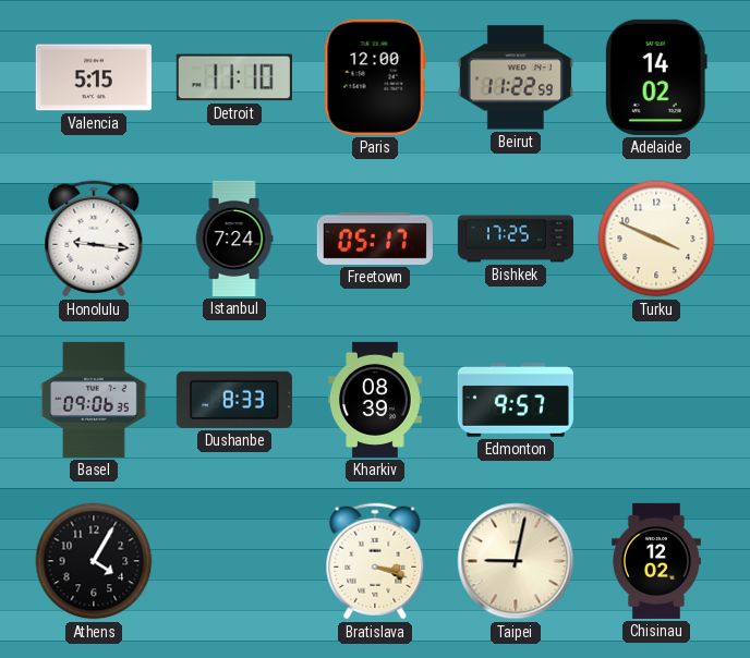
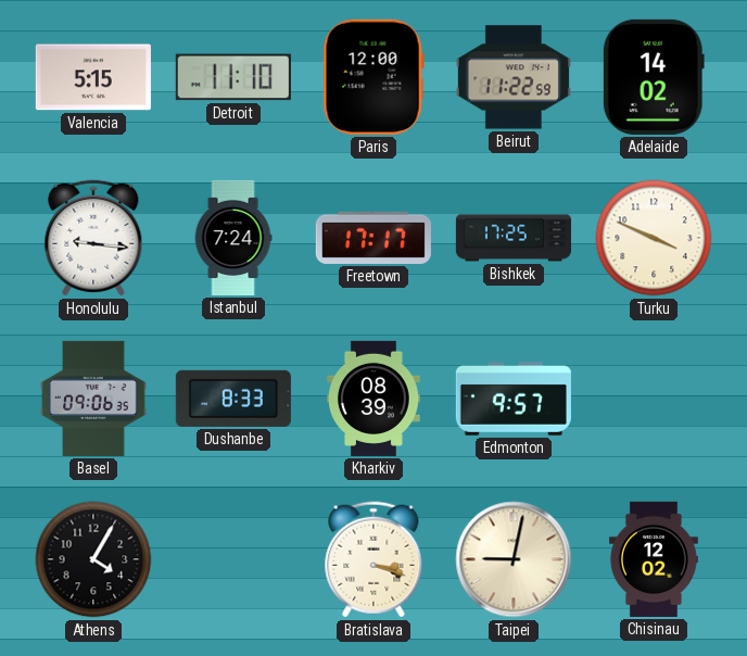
Freetown: 05:17 -> 17:17
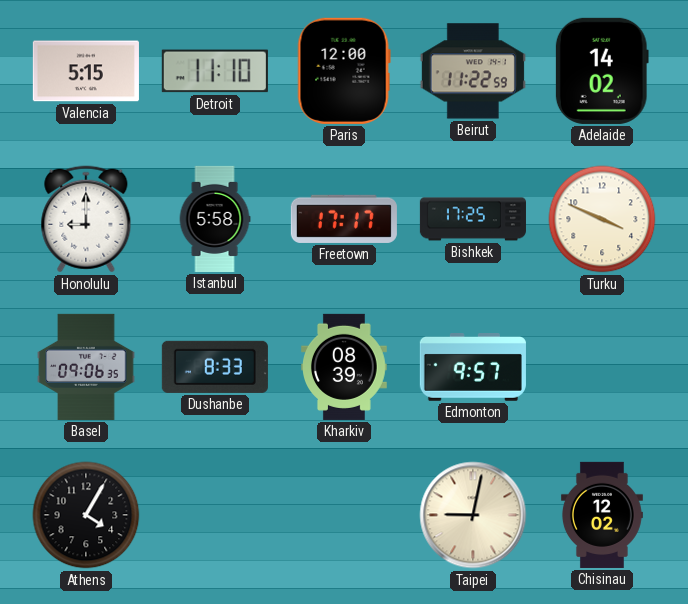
Honolulu: 9:16 -> 9:00
Istanbul: 7:24 -> 5:58
Bratislava: 3:18 -> none
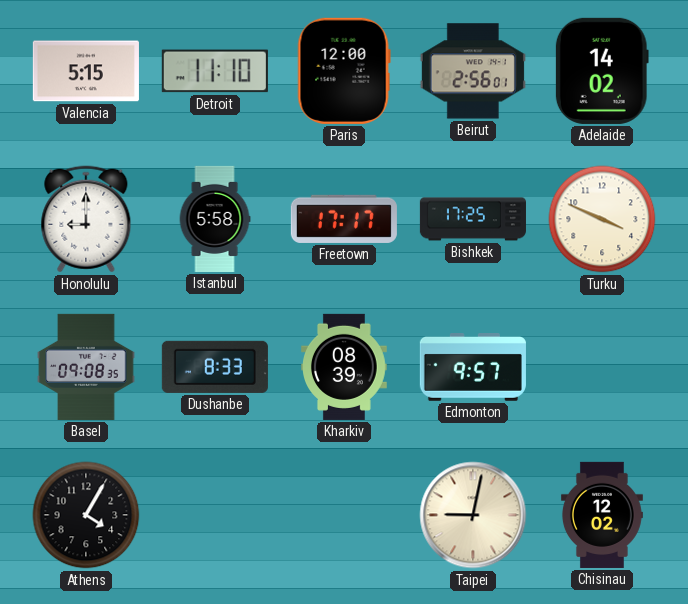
Beirut: 11:22 -> 2:56
Basel: 09:06 -> 09:08
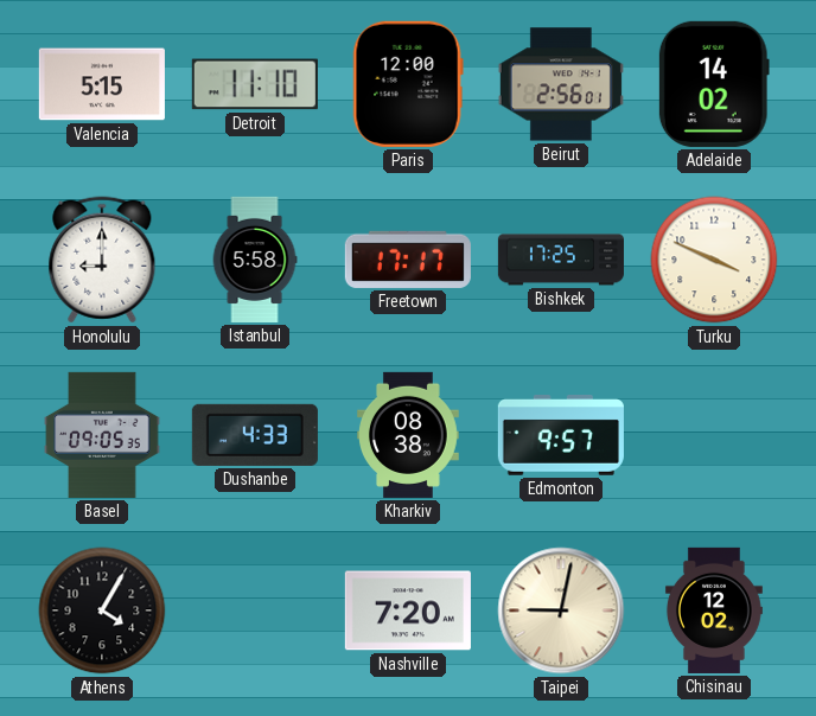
Basel: 09:08 -> 09:05
Dushanbe: 8:33 -> 4:33
Kharkiv: 08:39 -> 08:38
Nashville: none -> 7:20
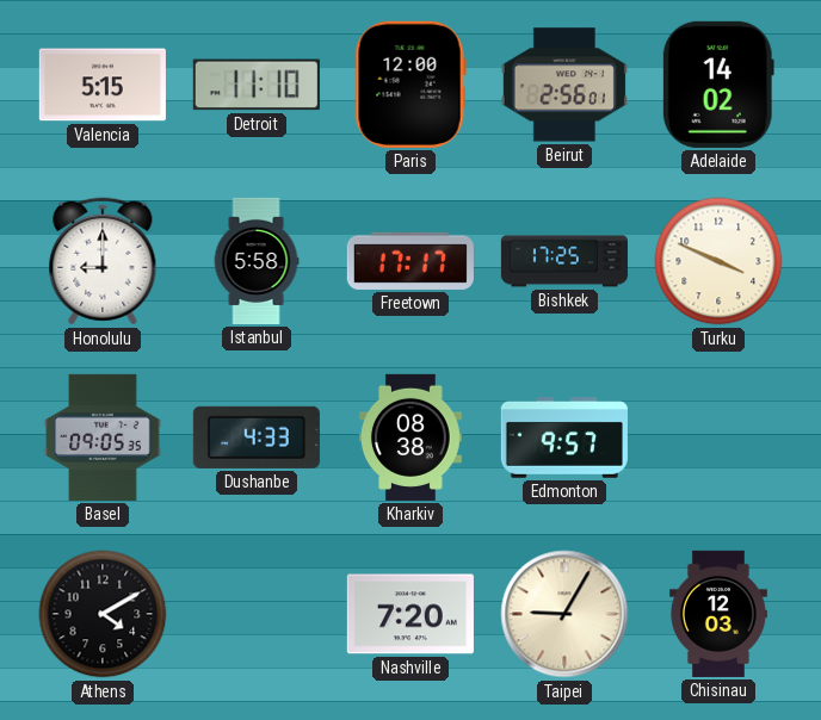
Athens: 4:05 -> 4:10
Taipei: 9:02 -> 9:05
Chisinau: 12:02 -> 12:03
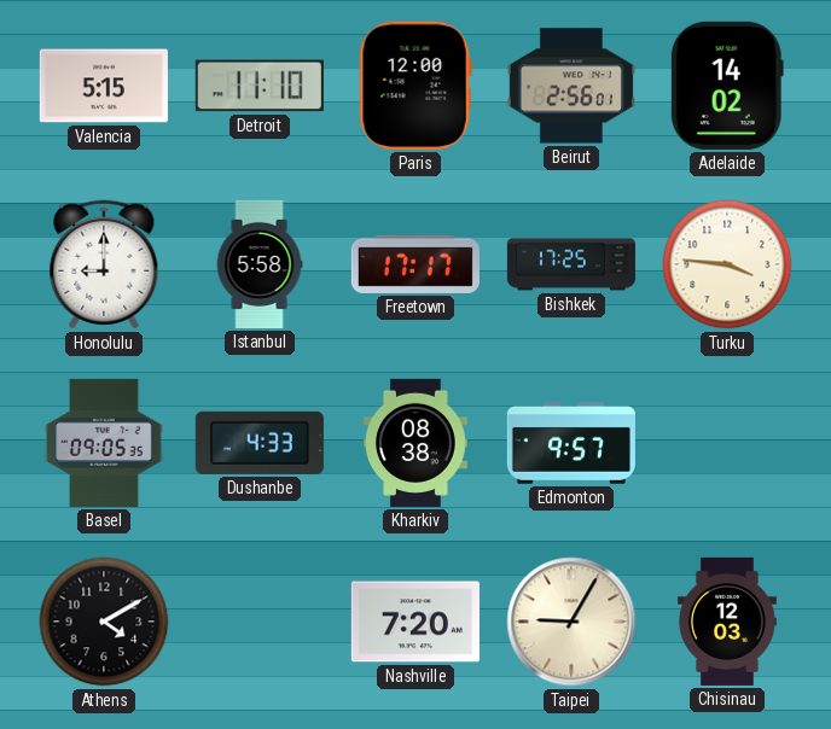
Turku: 3:49 -> 3:46
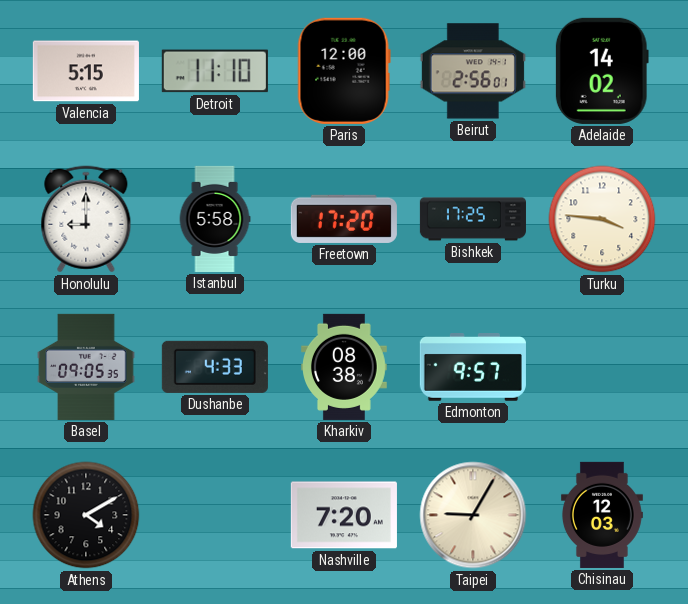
Freetown: 17:17 -> 17:20
